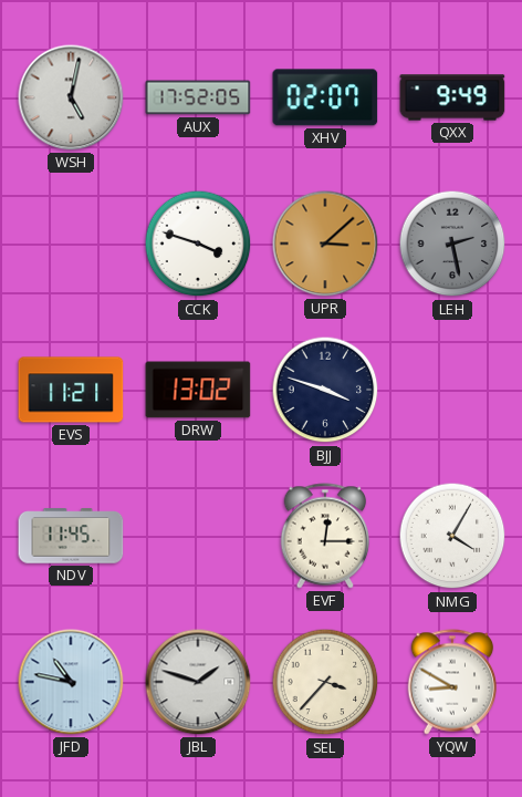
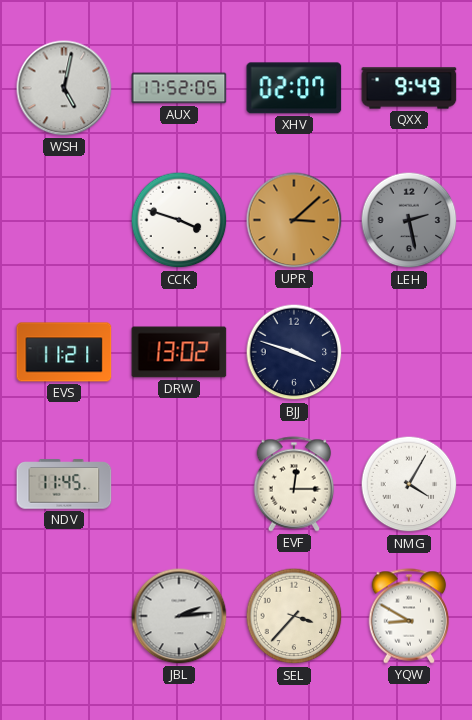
JFD: 10:47 -> none
JBL: 1:48 -> 2:14
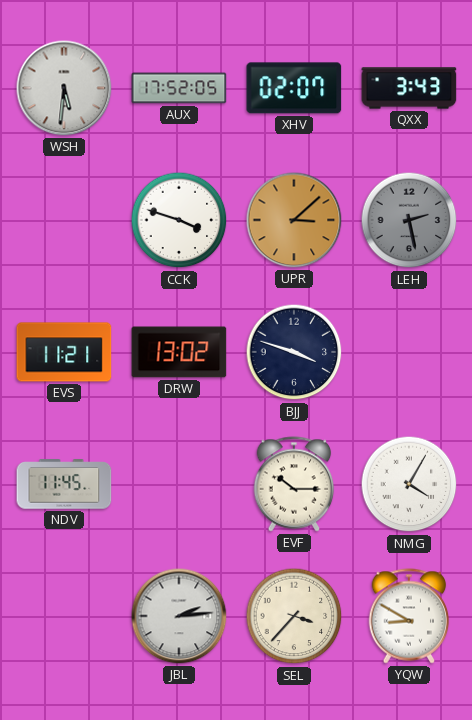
WSH: 5:02 -> 5:31
QXX: 9:49 -> 3:43
EVF: 12:15 -> 10:15
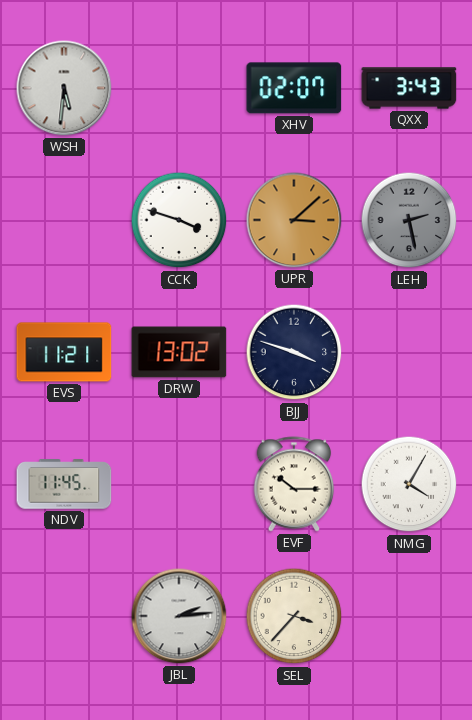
AUX: 17:52 -> none
YQW: 8:50 -> none
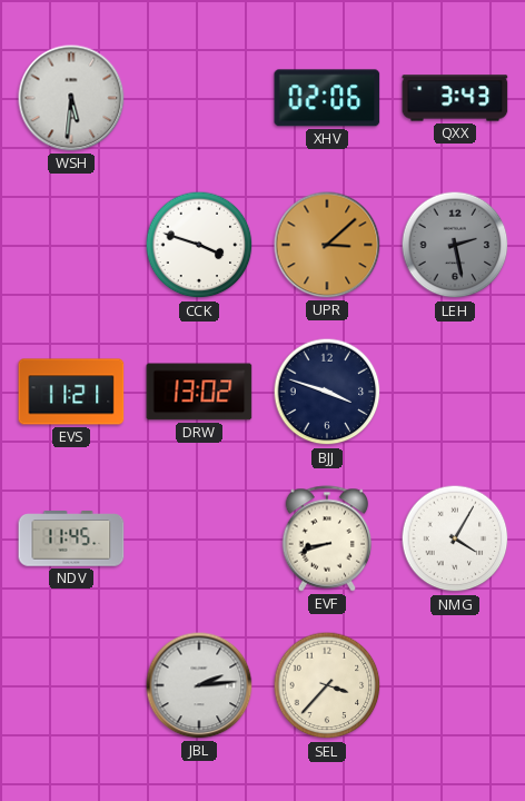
XHV: 02:07 -> 02:06
EVF: 10:15 -> 8:42
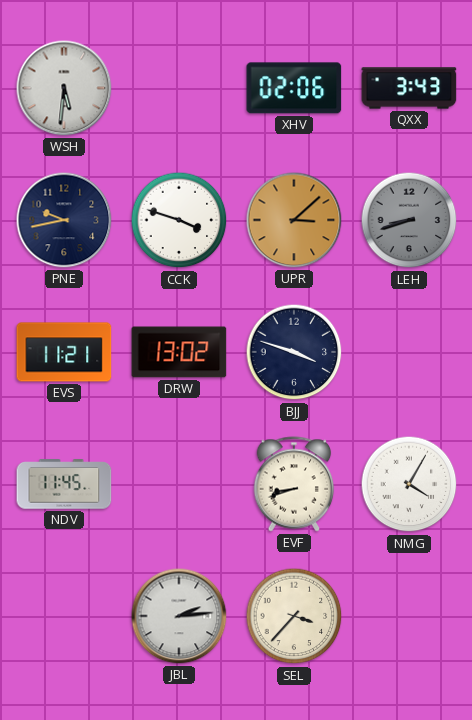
PNE: none -> 9:43
LEH: 2:28 -> 8:42
